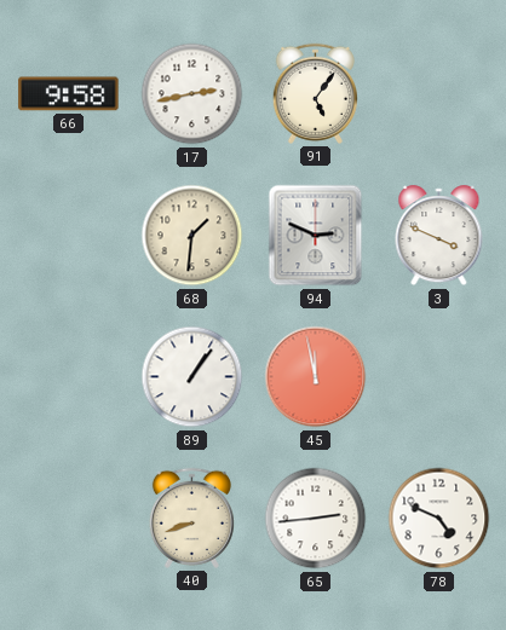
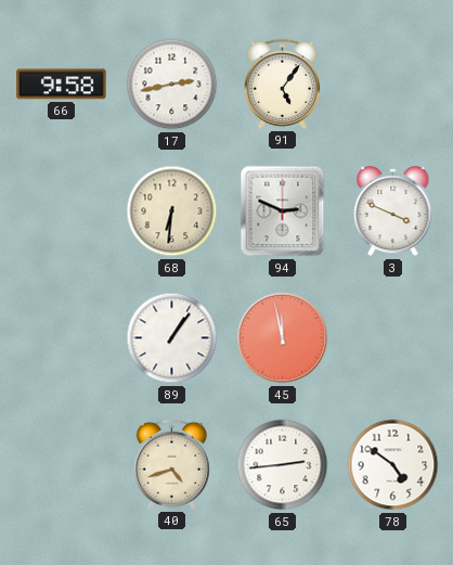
68: 1:31 -> 6:31
40: 8:42 -> 4:42
78: 4:49 -> 4:51
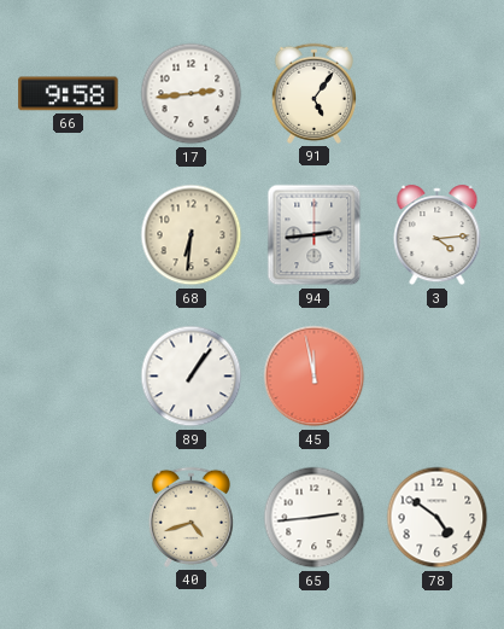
17: 2:43 -> 2:44
94: 2:49 -> 2:44
3: 3:49 -> 4:14
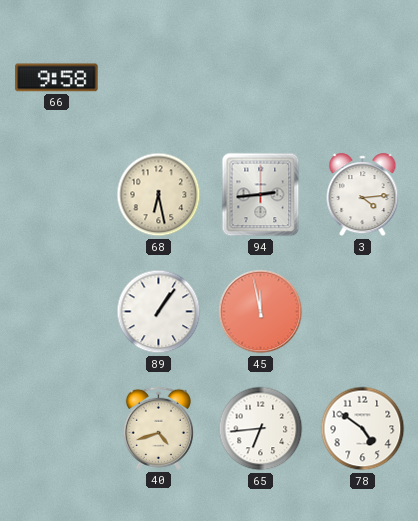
17: 2:44 -> none
91: 5:06 -> none
68: 6:31 -> 6:28
65: 2:44 -> 6:44
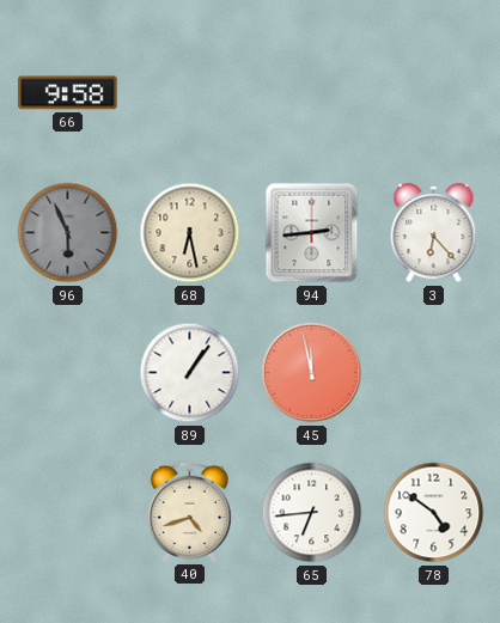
96: none -> 5:56
3: 4:14 -> 6:23
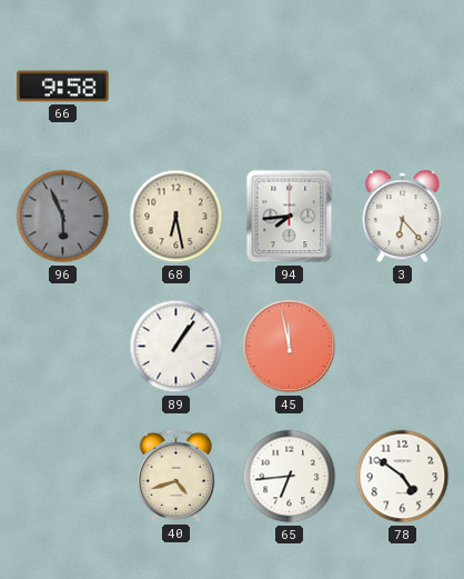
94: 2:44 -> 7:44
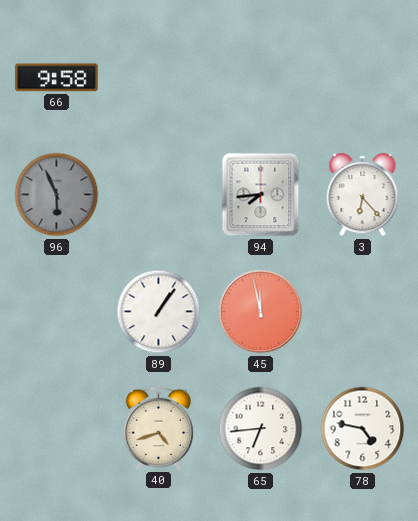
68: 6:28 -> none
78: 4:51 -> 4:47
